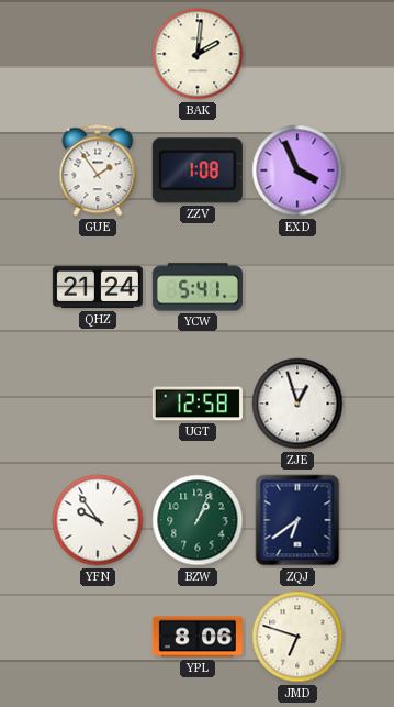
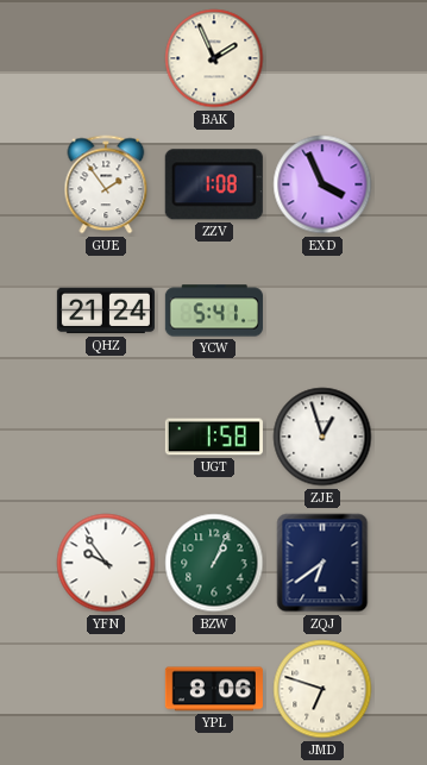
BAK: 2:01 -> 1:56
UGT: 12:58 -> 1:58
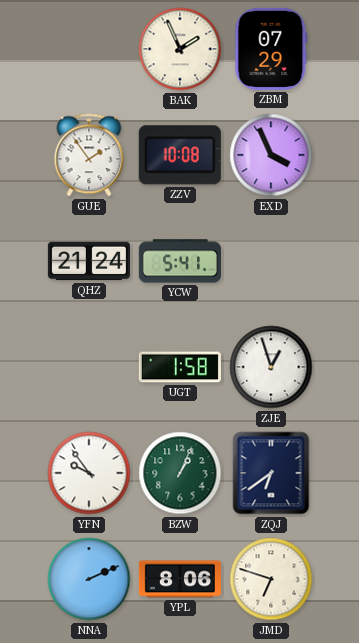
ZBM: none -> 07:29
ZZV: 1:08 -> 10:08
NNA: none -> 2:11
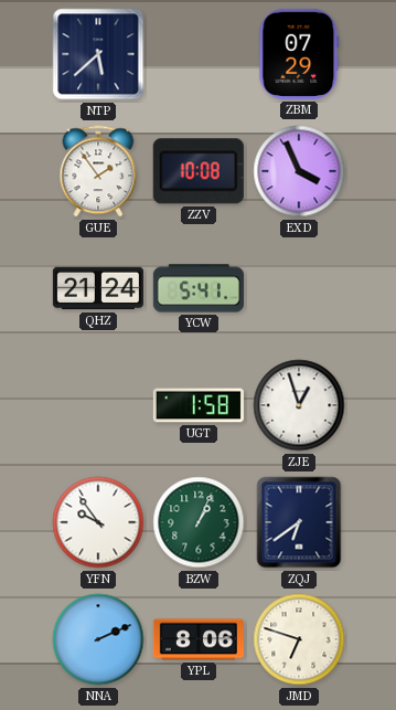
NTP: none -> 5:38
BAK: 1:56 -> none
